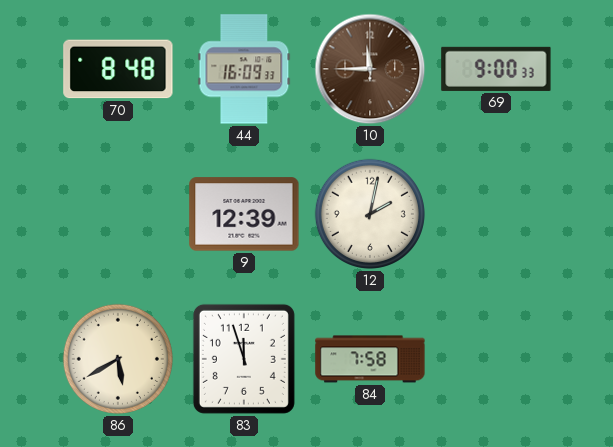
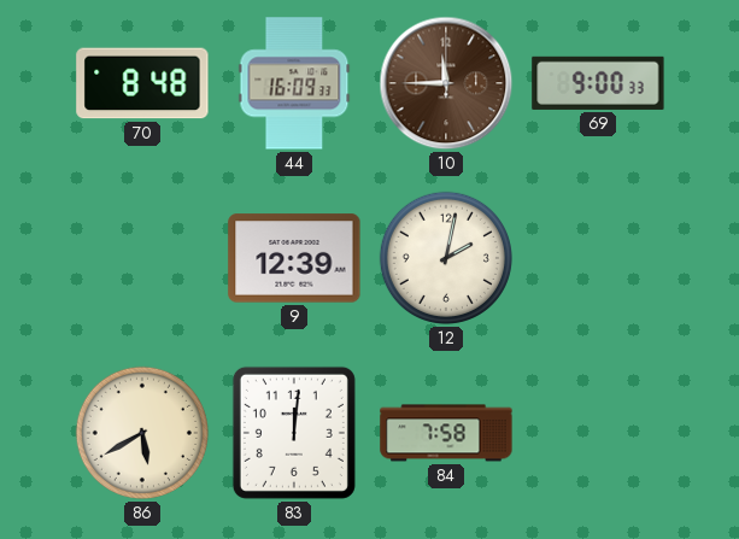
83: 11:57 -> 12:01
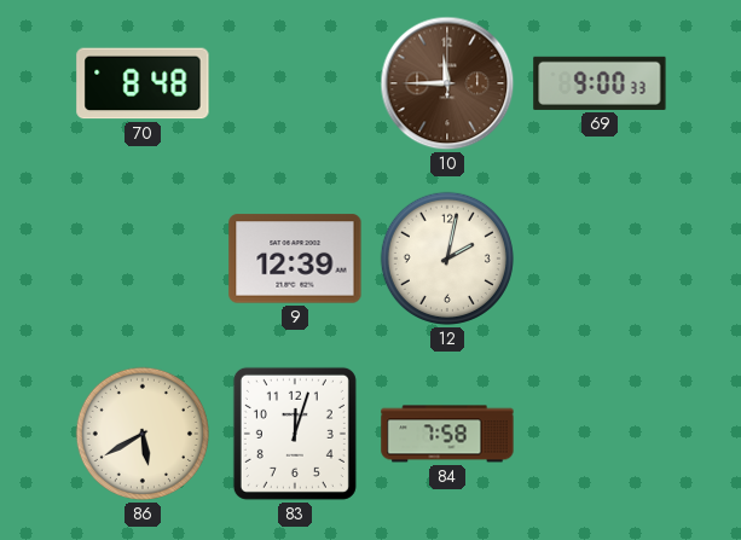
44: 16:09 -> none
83: 12:01 -> 12:03
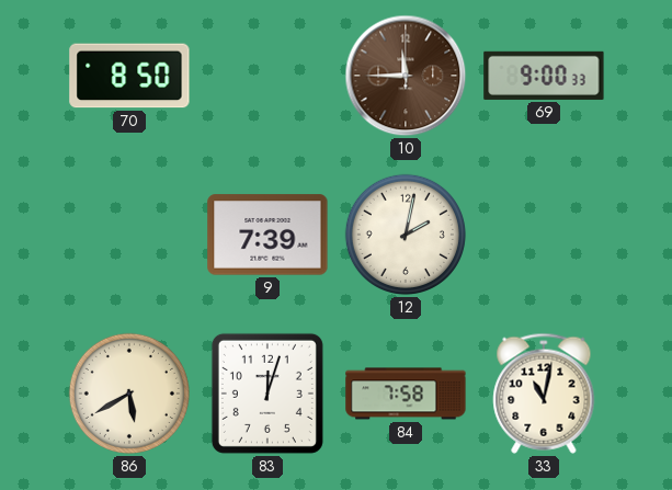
70: 8:48 -> 8:50
9: 12:39 -> 7:39
33: none -> 11:02
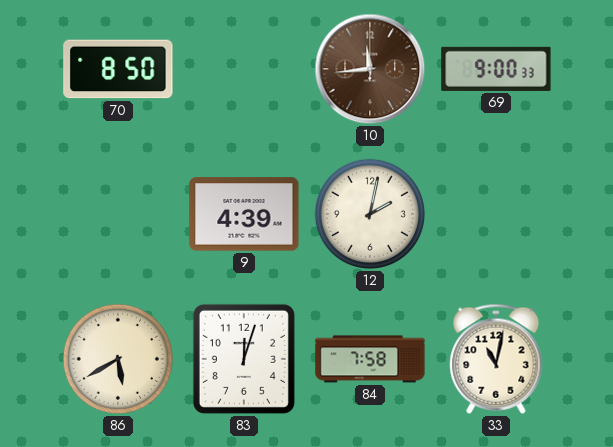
10: 11:45 -> 11:44
9: 7:39 -> 4:39
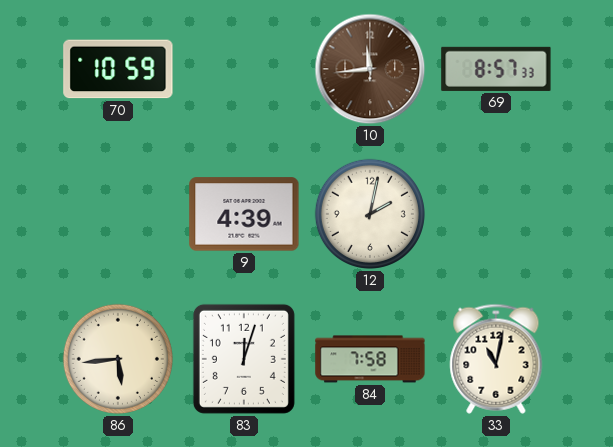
70: 8:50 -> 10:59
69: 9:00 -> 8:57
86: 5:40 -> 5:44
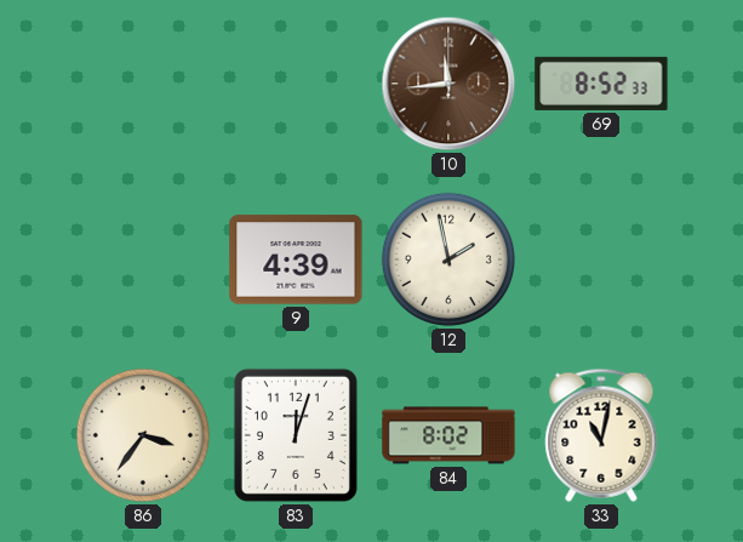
70: 10:59 -> none
69: 8:57 -> 8:52
12: 2:02 -> 1:58
86: 5:44 -> 3:36
84: 7:58 -> 8:02
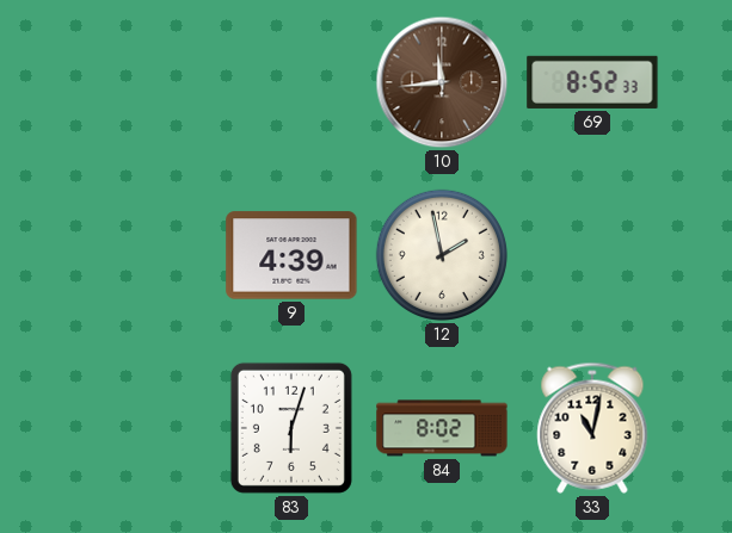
86: 3:36 -> none
83: 12:03 -> 6:03
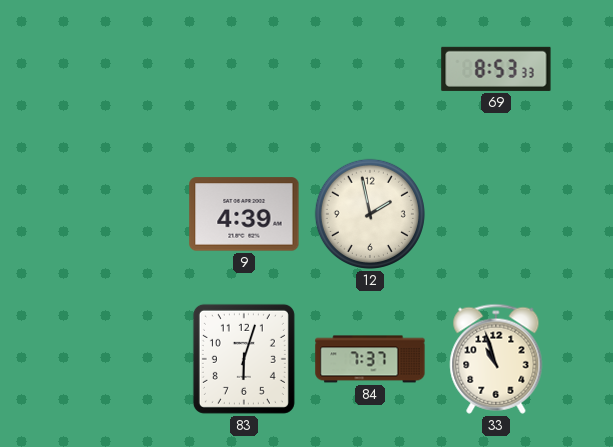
10: 11:44 -> none
69: 8:52 -> 8:53
84: 8:02 -> 7:37
33: 11:02 -> 10:57
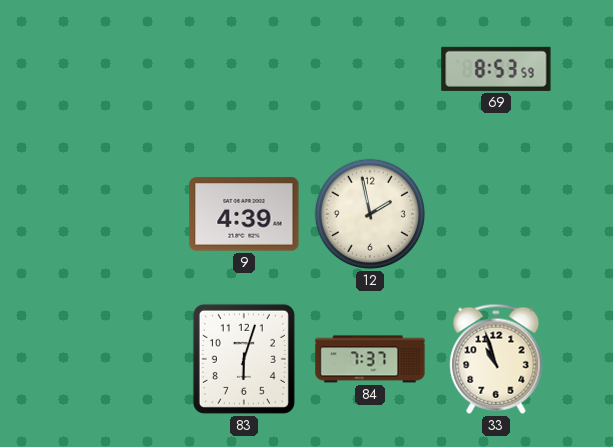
69: 8:53:33 -> 8:53:59
